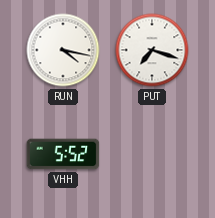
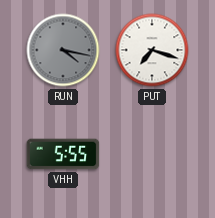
RUN dial: white -> grey
VHH: 5:52 -> 5:55
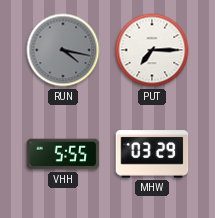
PUT: 7:18 -> 7:15
MHW: none -> 03:29
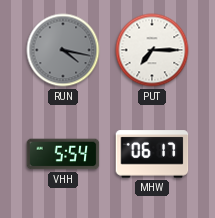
VHH: 5:55 -> 5:54
MHW: 03:29 -> 06:17
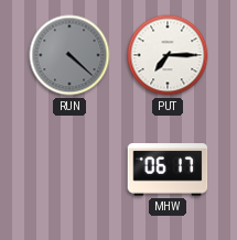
RUN: 4:17 -> 4:22
VHH: 5:54 -> none
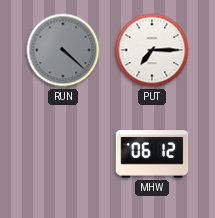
MHW: 06:17 -> 06:12
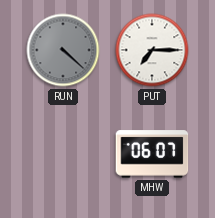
MHW: 06:12 -> 06:07
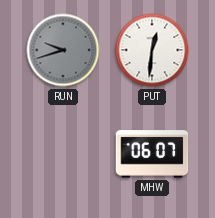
RUN: 4:22 -> 9:42
PUT: 7:15 -> 12:31
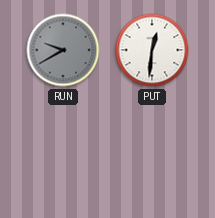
RUN: 9:42 -> 9:40
MHW: 06:07 -> none
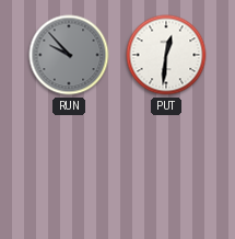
RUN: 9:40 -> 9:53
